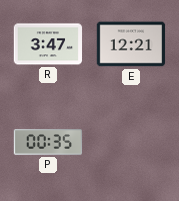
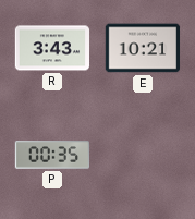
R: 3:47 -> 3:43
E: 12:21 -> 10:21
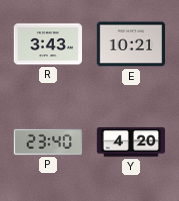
P: 00:35 -> 23:40
Y: none -> 4:20
